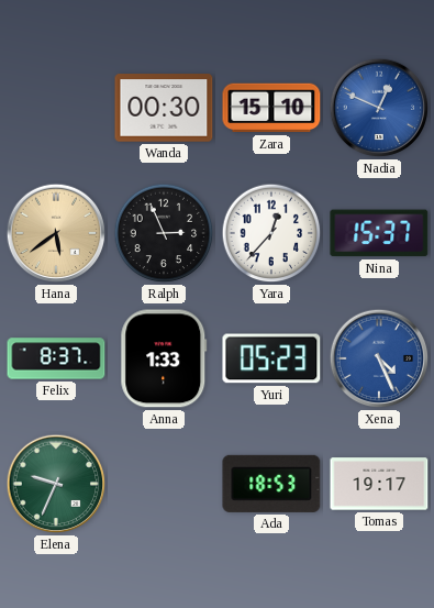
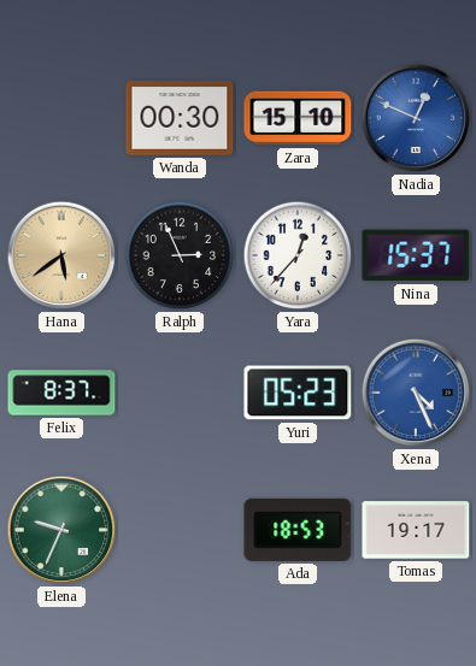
Anna: 1:33 -> none
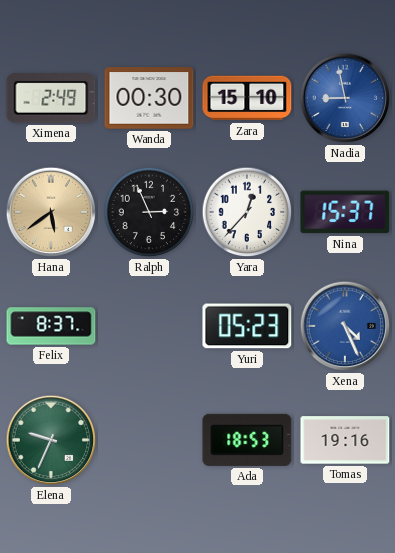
Ximena: none -> 2:49
Nadia: 12:49 -> 8:58
Tomas: 19:17 -> 19:16
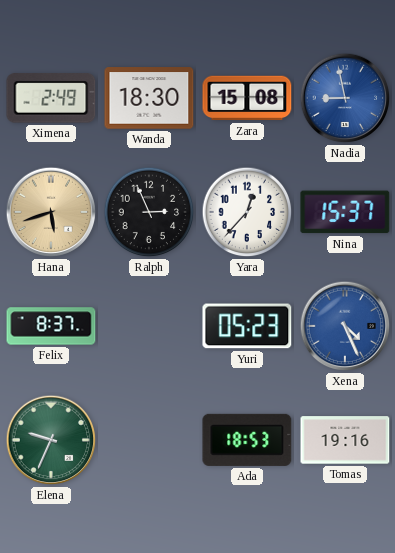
Wanda: 00:30 -> 18:30
Zara: 15:10 -> 15:08
Hana: 5:39 -> 5:42
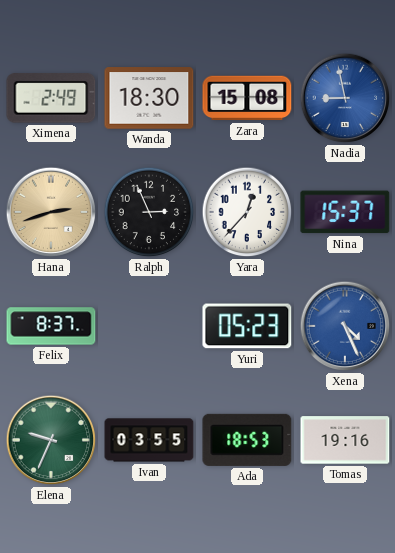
Hana: 5:42 -> 2:42
Ivan: none -> 03:55
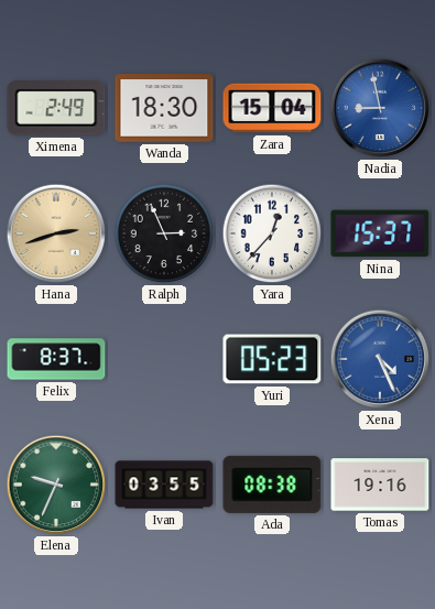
Zara: 15:08 -> 15:04
Ada: 18:53 -> 08:38
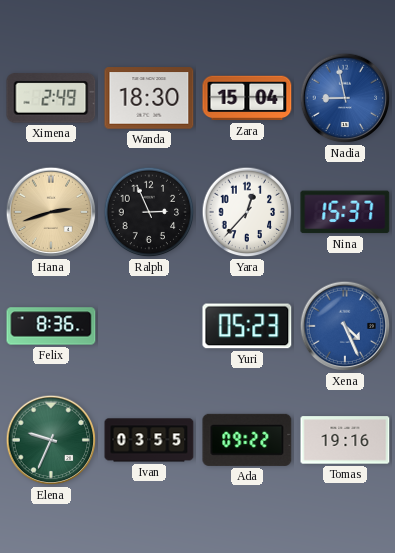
Felix: 8:37 -> 8:36
Ada: 08:38 -> 09:22
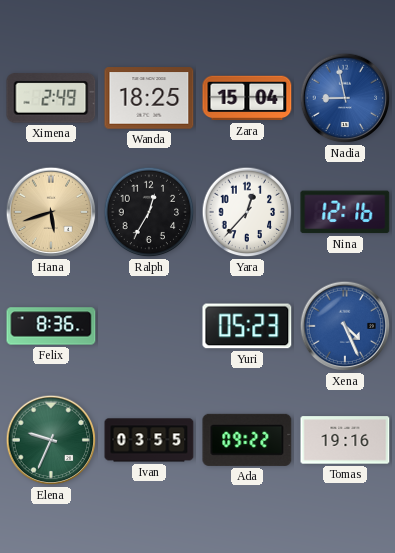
Wanda: 18:30 -> 18:25
Hana: 2:42 -> 5:42
Ralph: 2:56 -> 12:35
Nina: 15:37 -> 12:16
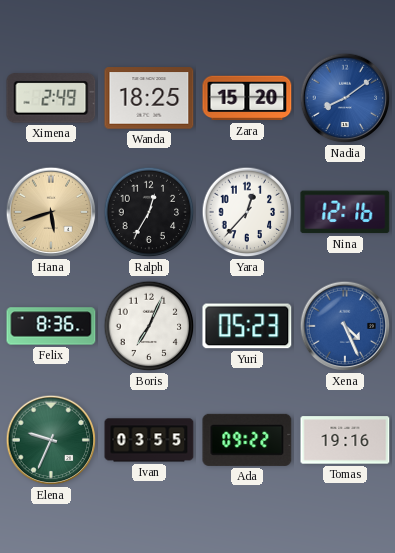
Zara: 15:04 -> 15:20
Nadia: 8:58 -> 8:09
Boris: none -> 7:04
